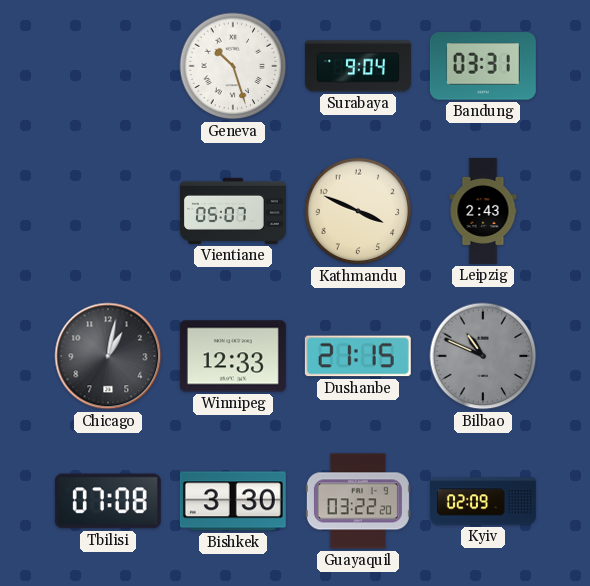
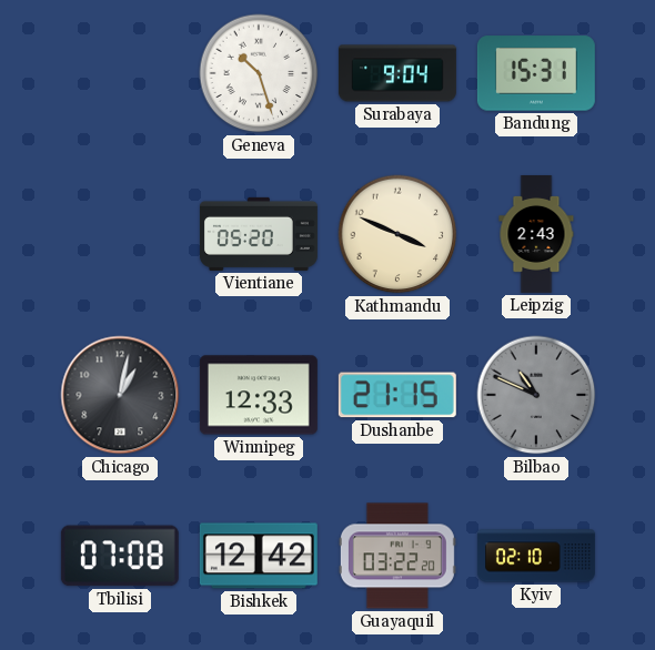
Bandung: 03:31 -> 15:31
Vientiane: 05:07 -> 05:20
Bishkek: 3:30 -> 12:42
Kyiv: 02:09 -> 02:10
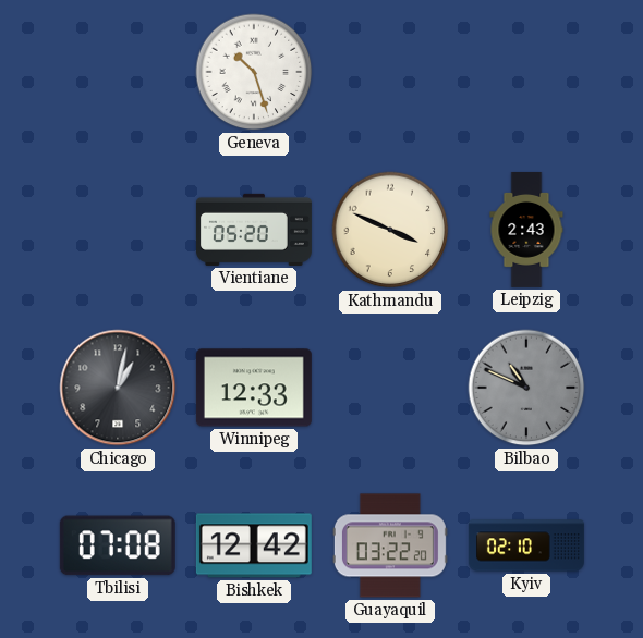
Surabaya: 9:04 -> none
Bandung: 15:31 -> none
Dushanbe: 21:15 -> none
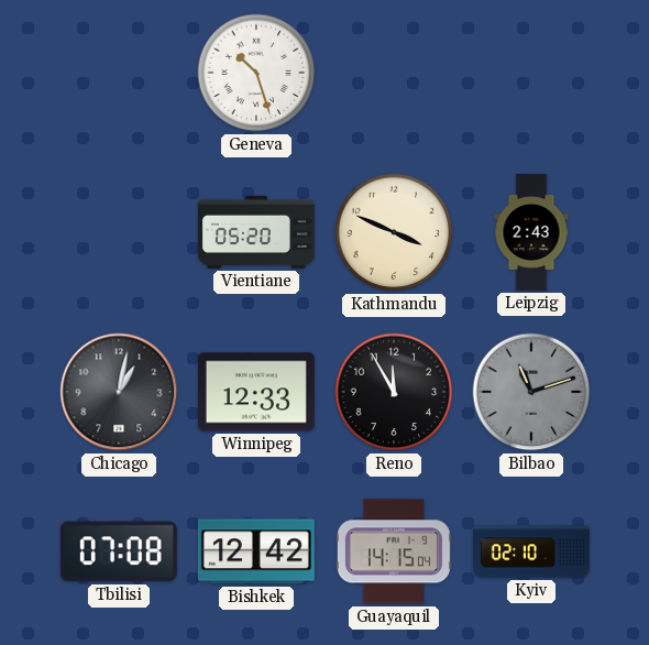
Reno: none -> 11:55
Bilbao: 10:49 -> 11:12
Guayaquil: 03:22 -> 14:15
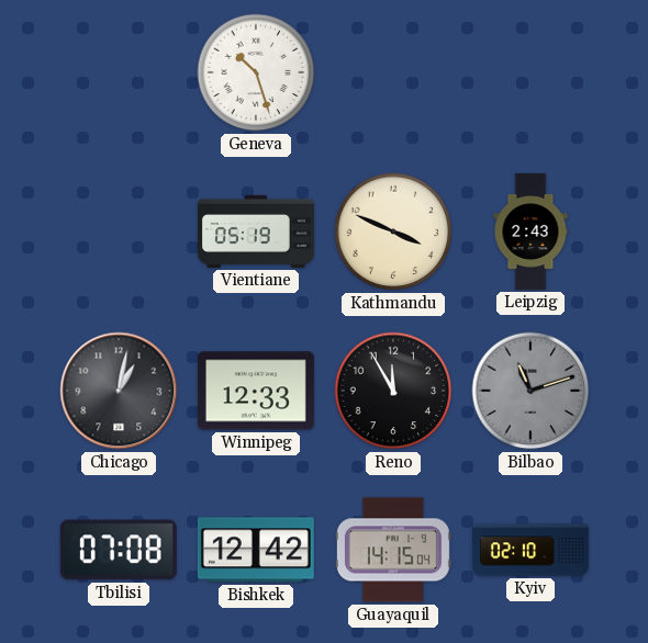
Vientiane: 05:20 -> 05:19
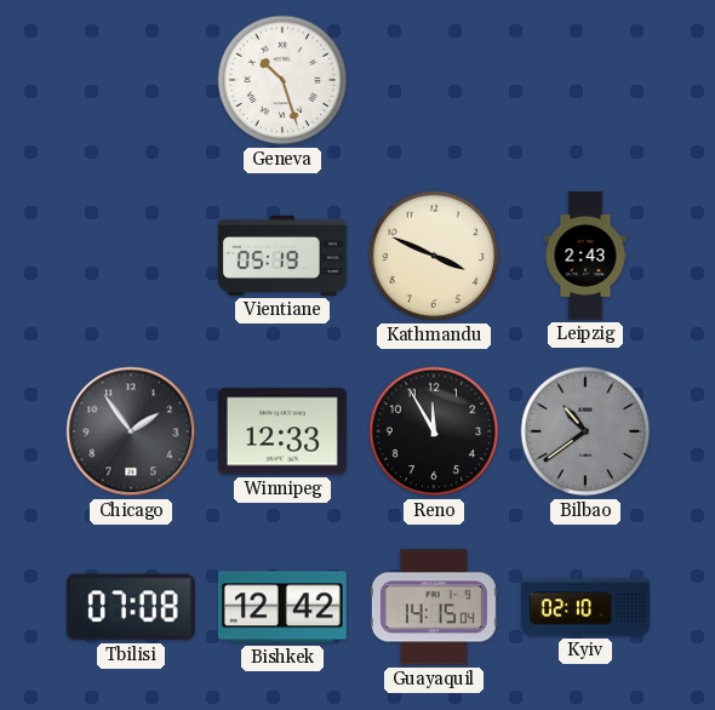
Chicago: 1:02 -> 1:54
Bilbao: 11:12 -> 10:39
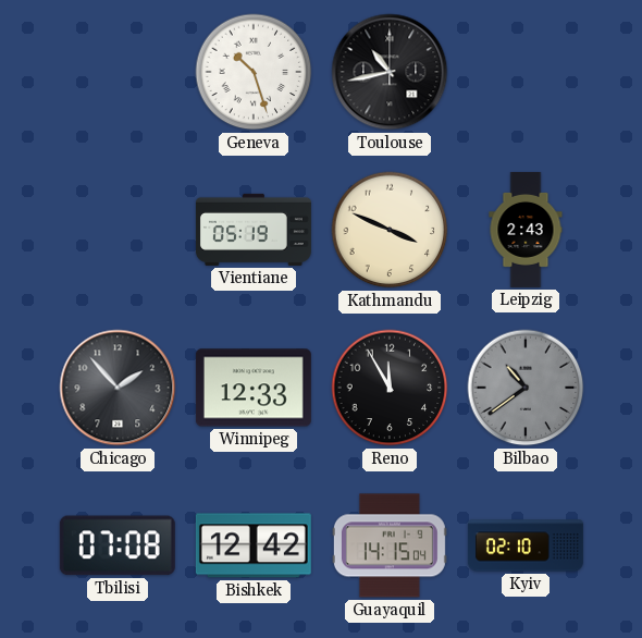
Toulouse: none -> 10:43
Chicago: 1:54 -> 1:53
